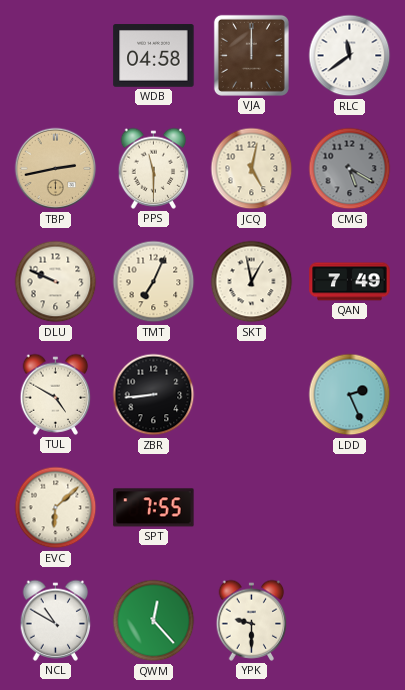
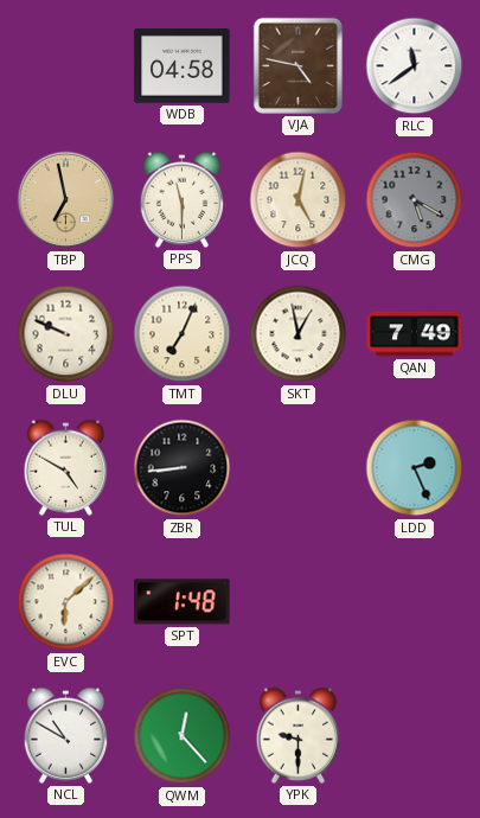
VJA: 12:00 -> 4:47
TBP: 2:43 -> 6:58
SPT: 7:55 -> 1:48
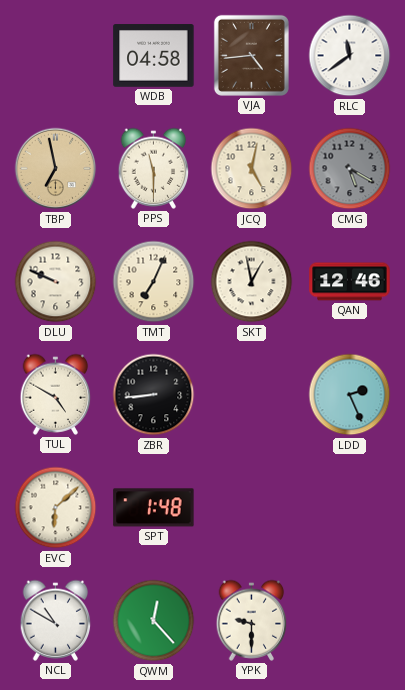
VJA: 4:47 -> 4:44
QAN: 7:49 -> 12:46
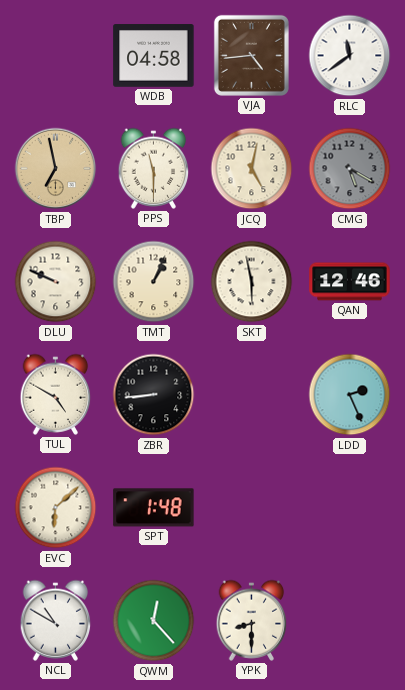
TMT: 7:04 -> 1:04
SKT: 12:58 -> 5:58
YPK: 9:30 -> 8:30
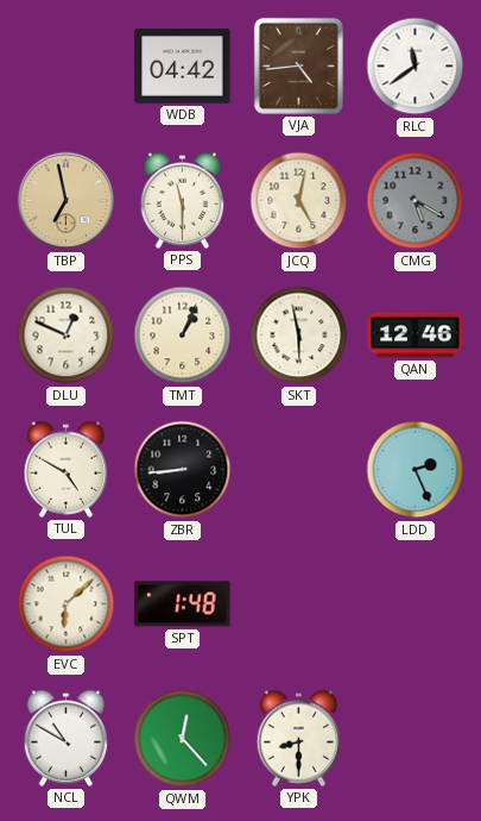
WDB: 04:58 -> 04:42
DLU: 9:49 -> 12:49
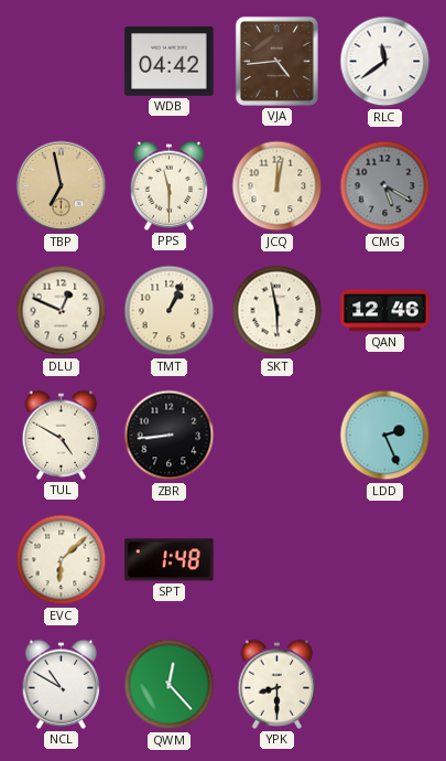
JCQ: 5:02 -> 12:02
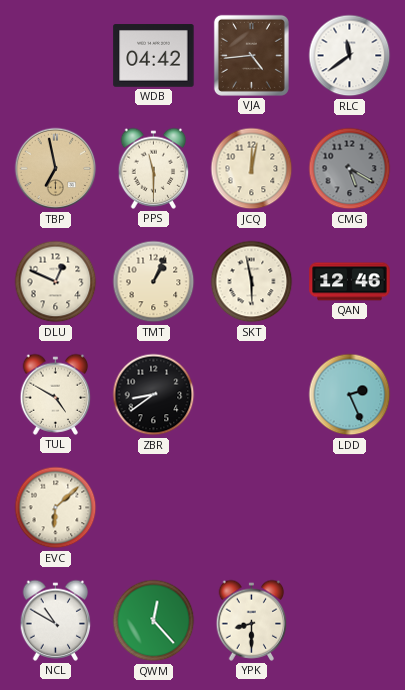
ZBR: 8:44 -> 8:39
SPT: 1:48 -> none
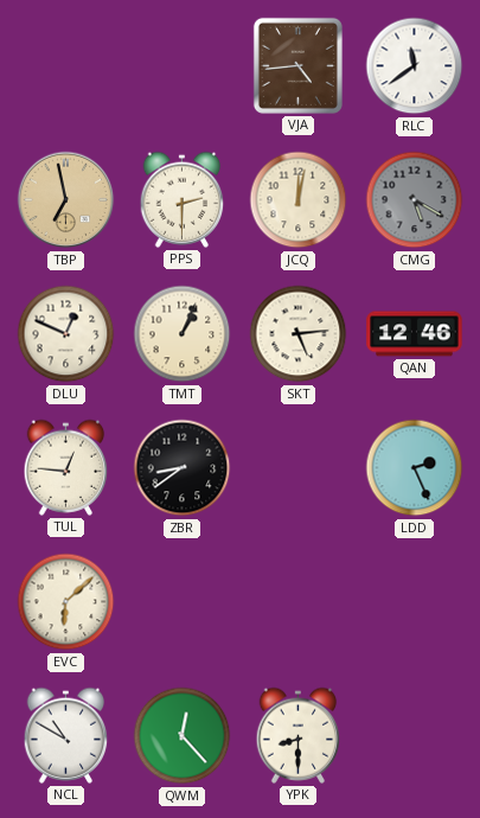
WDB: 04:42 -> none
PPS: 11:30 -> 2:30
SKT: 5:58 -> 5:14
TUL: 4:50 -> 12:46
